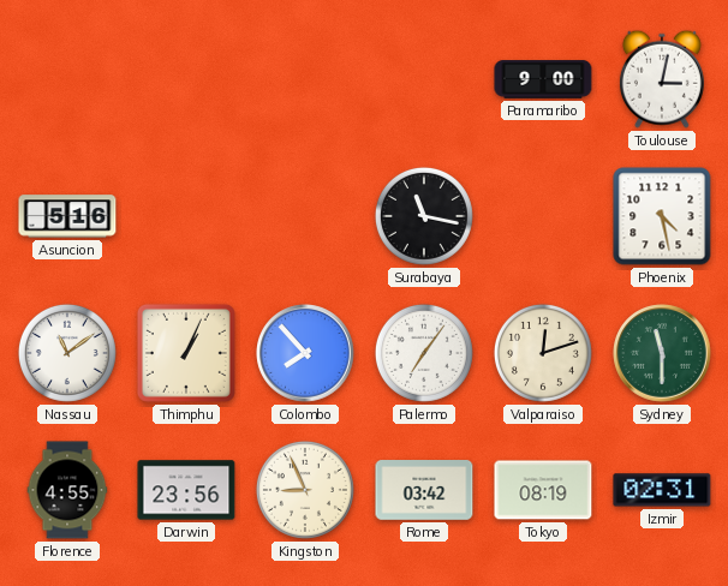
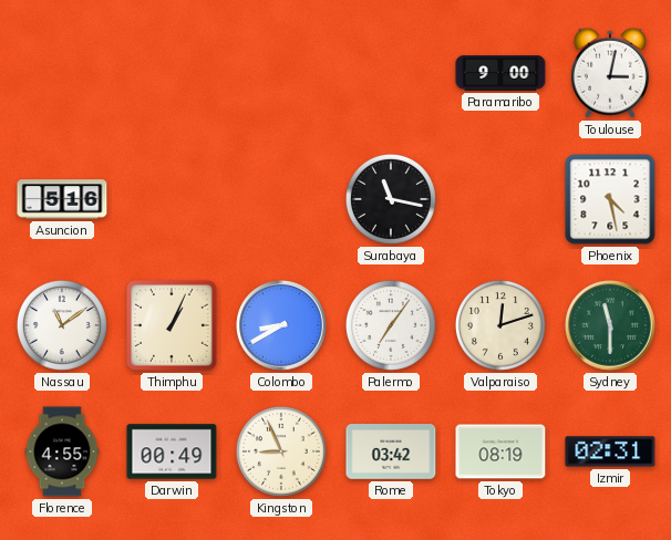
Colombo: 7:53 -> 8:40
Darwin: 23:56 -> 00:49
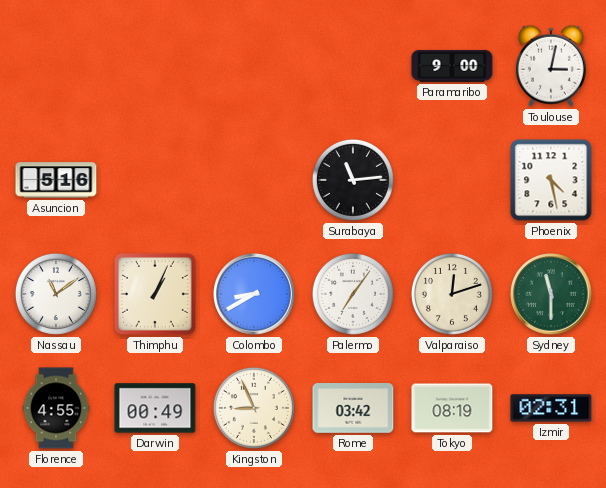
Surabaya: 11:17 -> 11:14
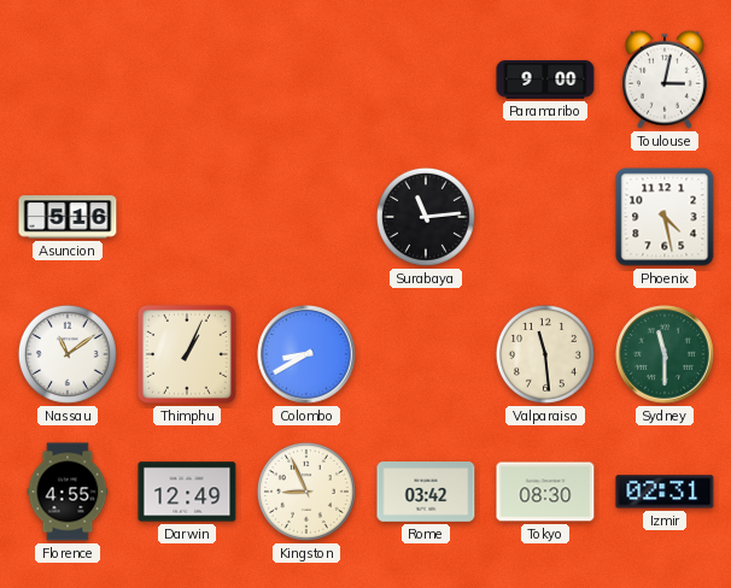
Palermo: 7:06 -> none
Valparaiso: 12:12 -> 11:29
Darwin: 00:49 -> 12:49
Tokyo: 08:19 -> 08:30
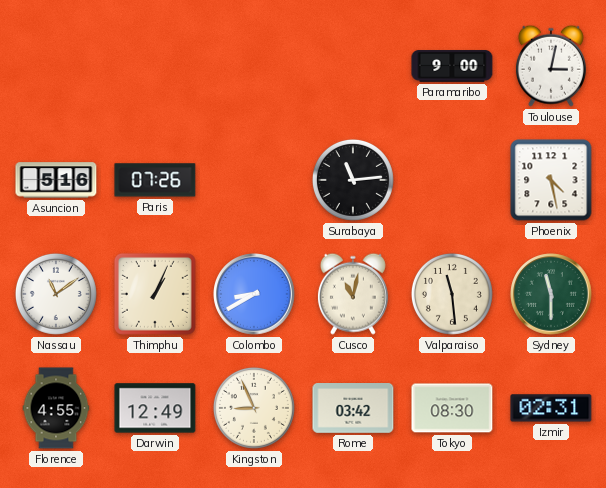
Paris: none -> 07:26
Cusco: none -> 11:02
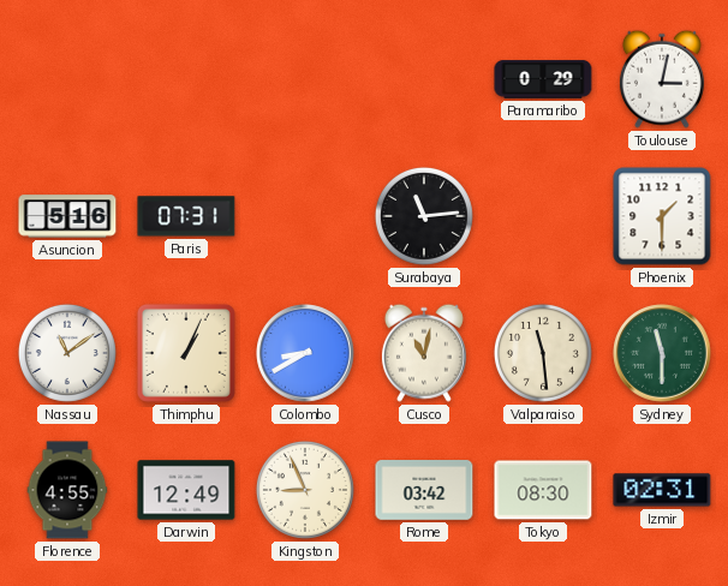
Paramaribo: 9:00 -> 0:29
Paris: 07:26 -> 07:31
Phoenix: 4:28 -> 1:30
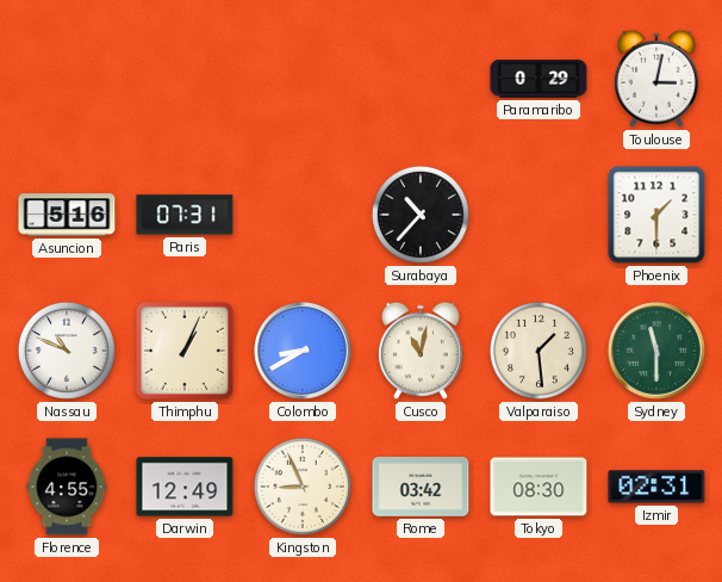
Surabaya: 11:14 -> 10:37
Nassau: 11:09 -> 10:49
Valparaiso: 11:29 -> 1:29
